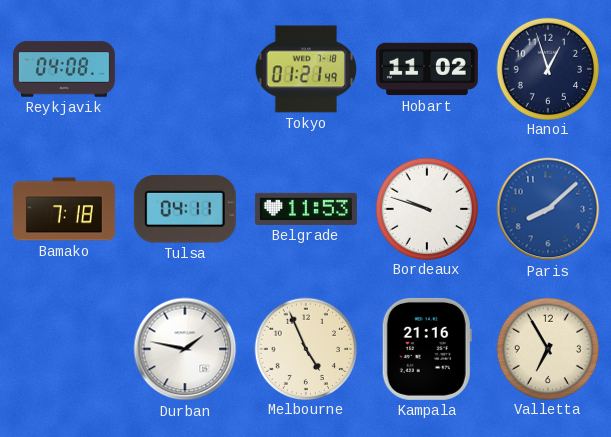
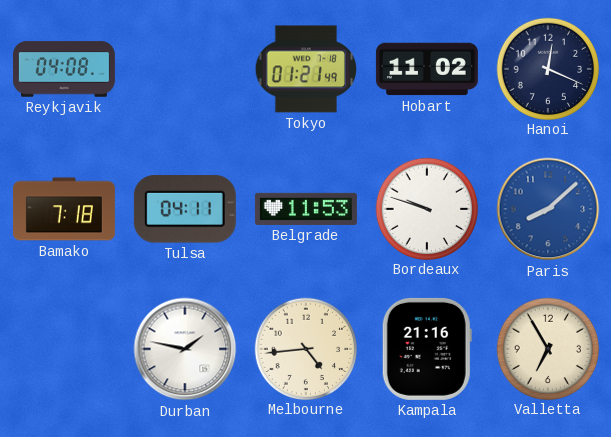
Hanoi: 12:57 -> 12:19
Melbourne: 4:56 -> 4:44
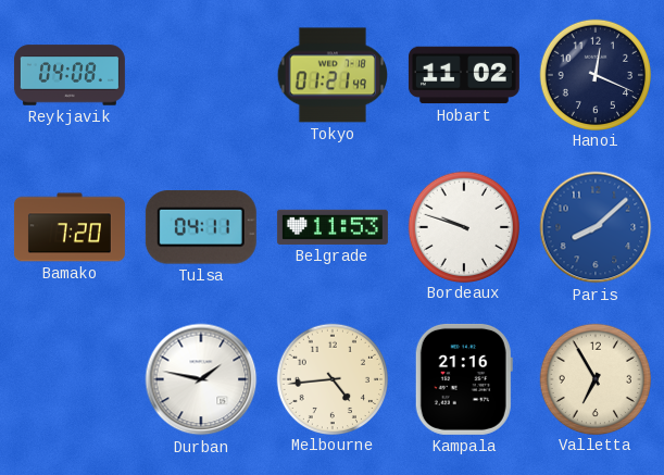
Bamako: 7:18 -> 7:20
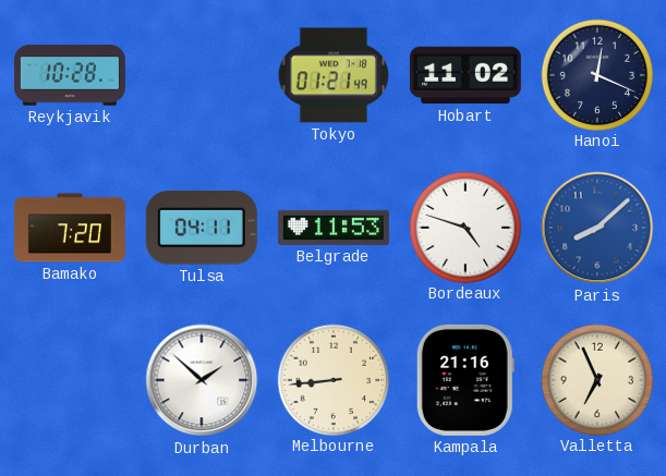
Reykjavik: 04:08 -> 10:28
Bordeaux: 9:48 -> 4:48
Durban: 1:47 -> 1:52
Melbourne: 4:44 -> 8:44
Valletta: 6:55 -> 6:56
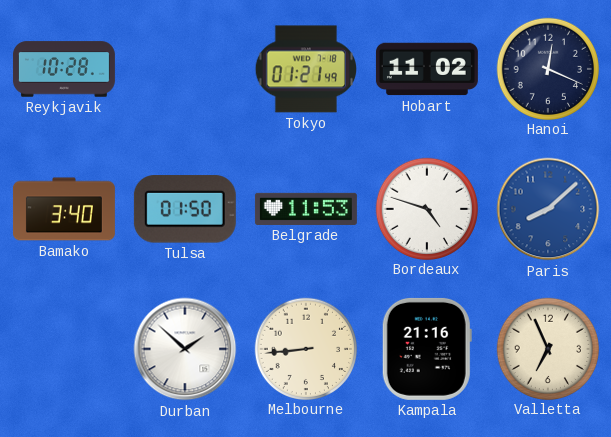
Bamako: 7:20 -> 3:40
Tulsa: 04:11 -> 01:50
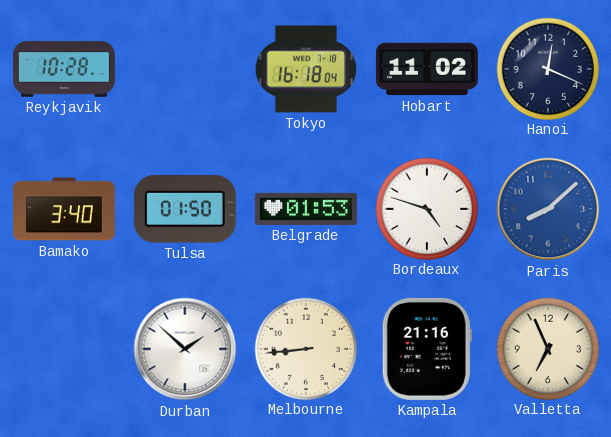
Tokyo: 01:21 -> 16:18
Belgrade: 11:53 -> 01:53
